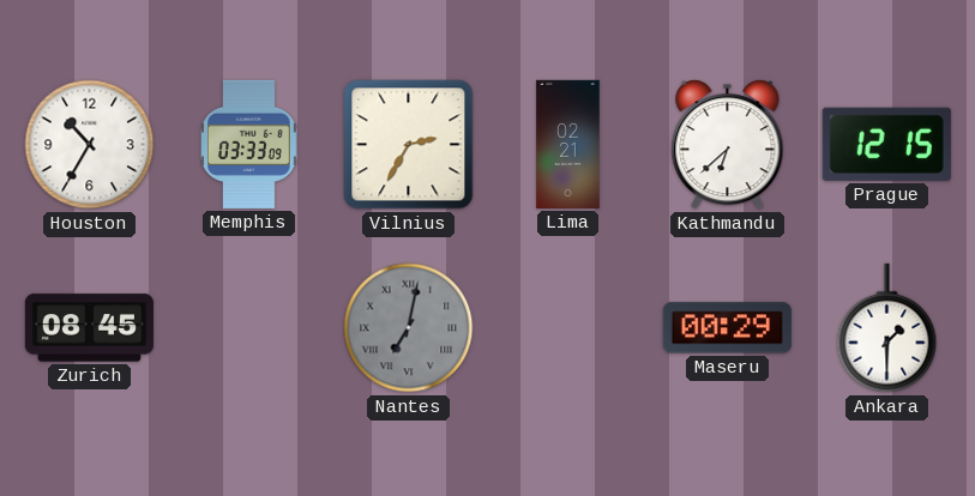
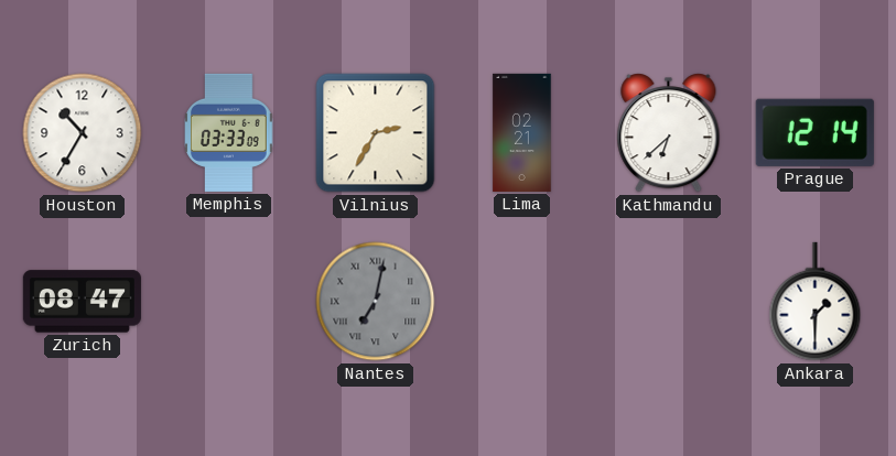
Prague: 12:15 -> 12:14
Zurich: 08:45 -> 08:47
Maseru: 00:29 -> none
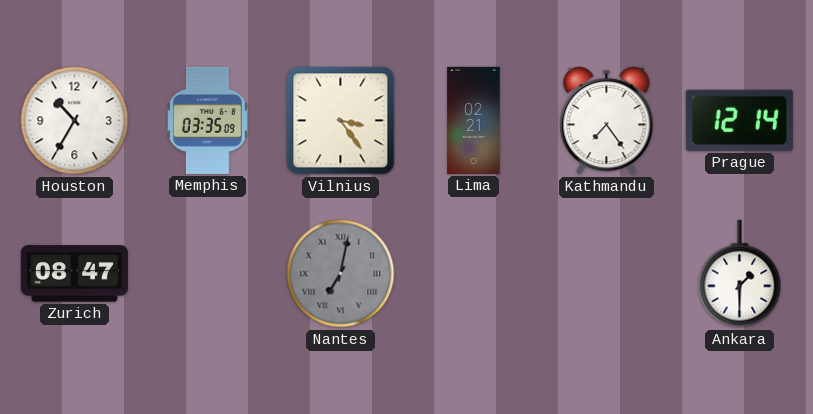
Memphis: 03:33 -> 03:35
Vilnius: 2:35 -> 3:24
Kathmandu: 6:38 -> 7:24
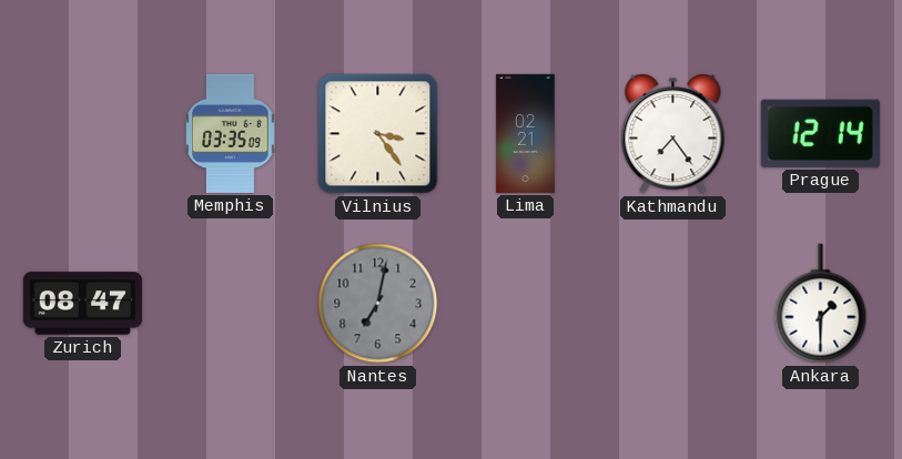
Houston: 10:35 -> none
Nantes numerals: Roman -> Arabic
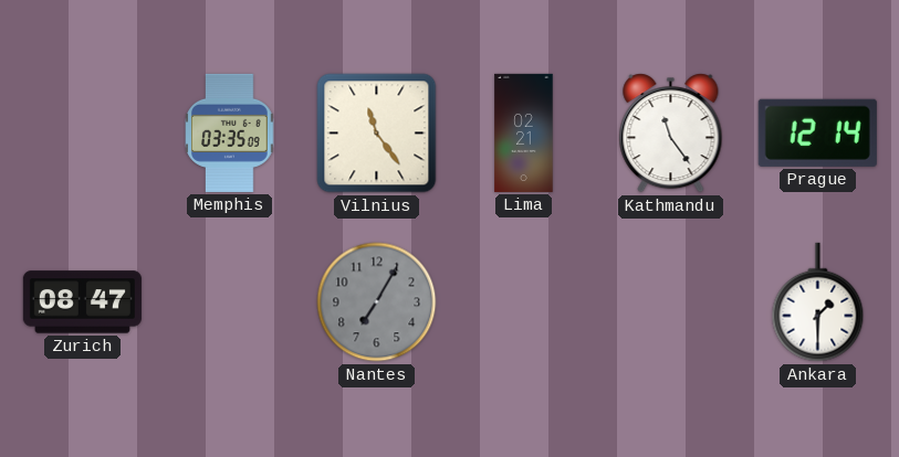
Vilnius: 3:24 -> 11:24
Kathmandu: 7:24 -> 11:24
Nantes: 7:02 -> 7:05
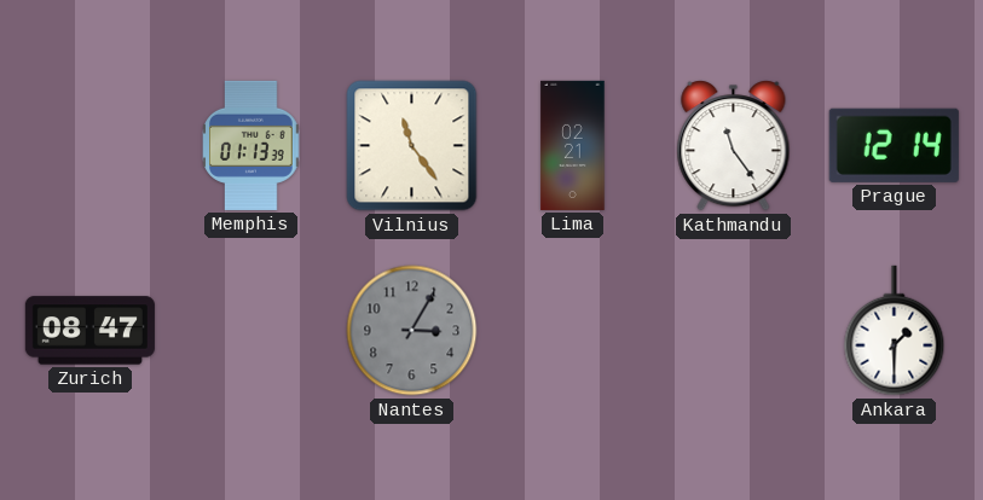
Memphis: 03:35 -> 01:13
Nantes: 7:05 -> 3:05
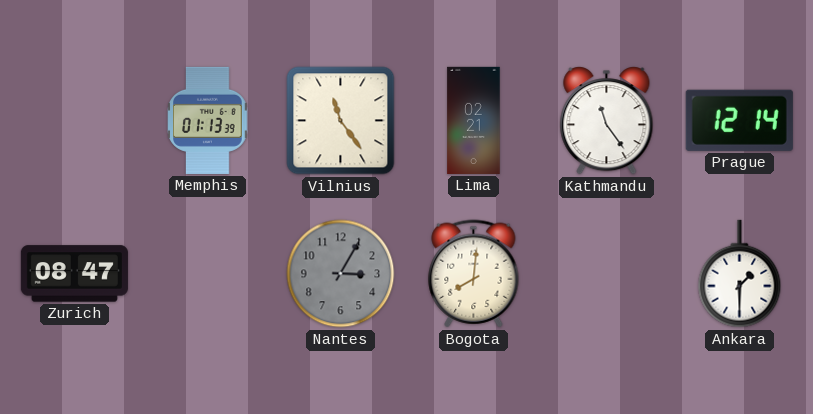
Bogota: none -> 8:01
